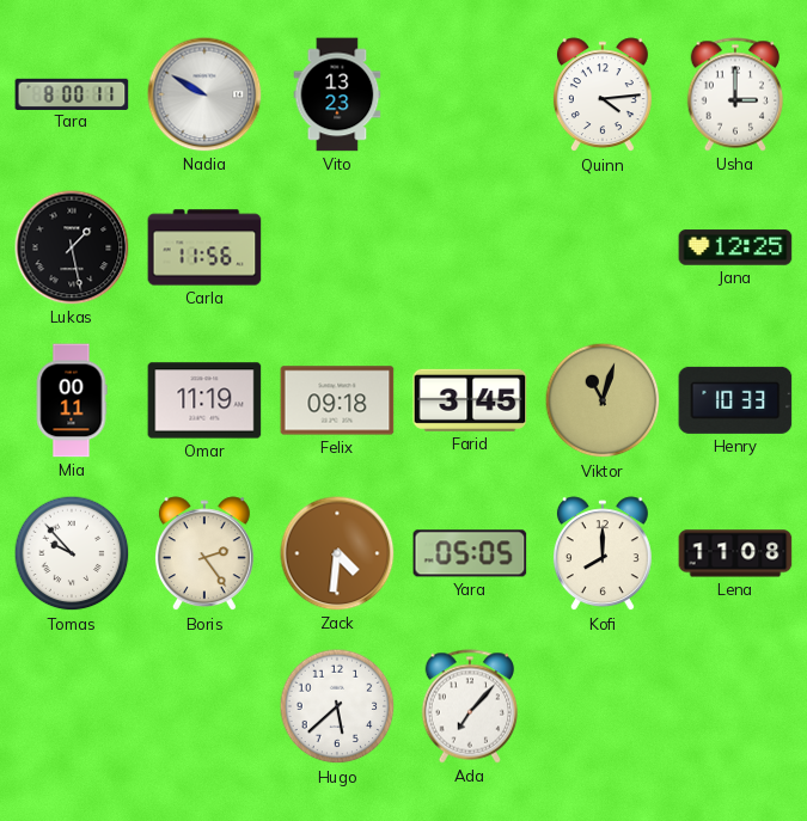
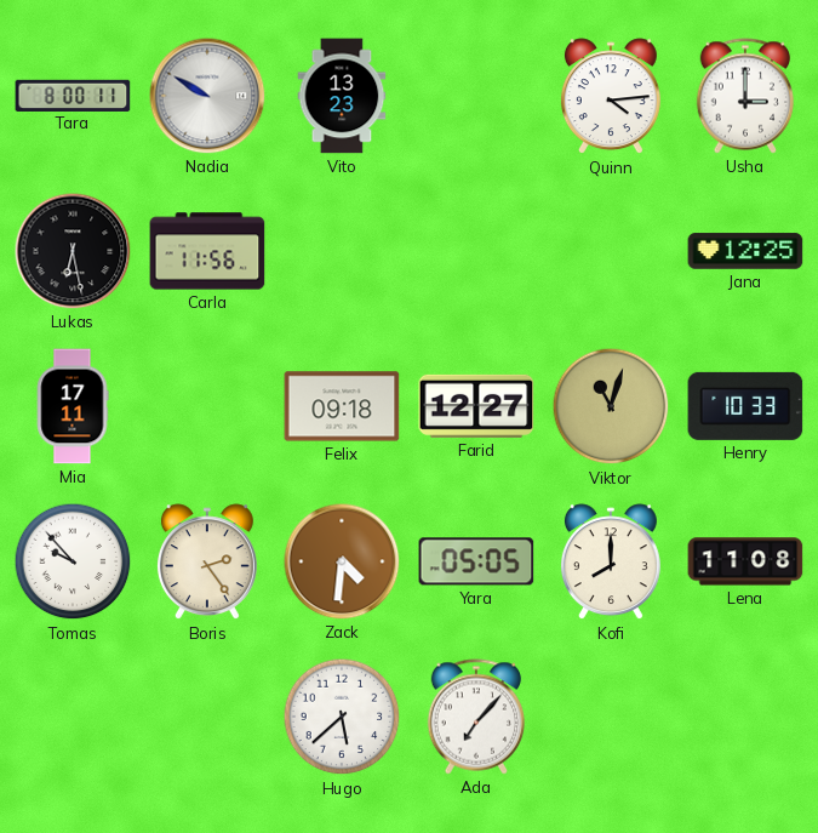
Lukas: 1:28 -> 6:28
Mia: 00:11 -> 17:11
Omar: 11:19 -> none
Farid: 3:45 -> 12:27
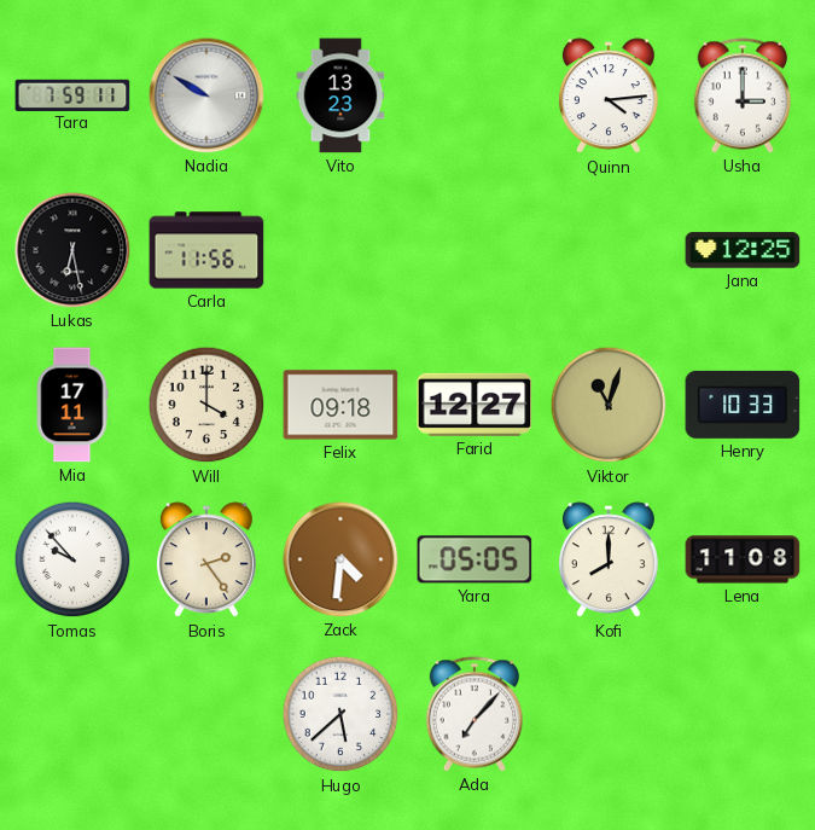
Tara: 8:00 -> 7:59
Will: none -> 4:00
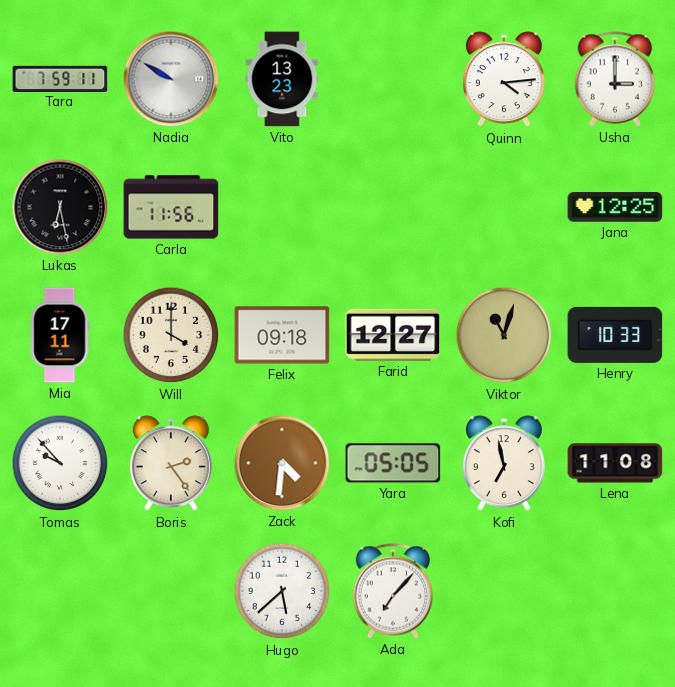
Kofi: 8:00 -> 6:58
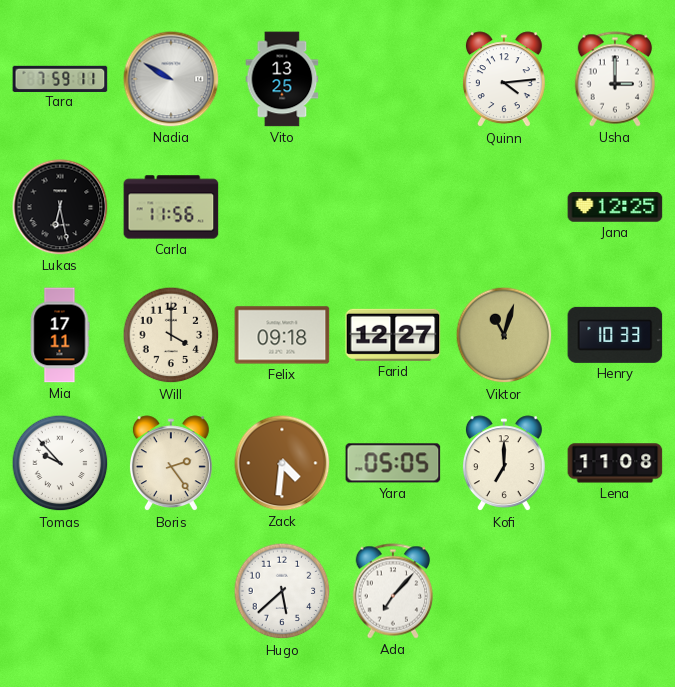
Vito: 13:23 -> 13:25
Kofi: 6:58 -> 7:00
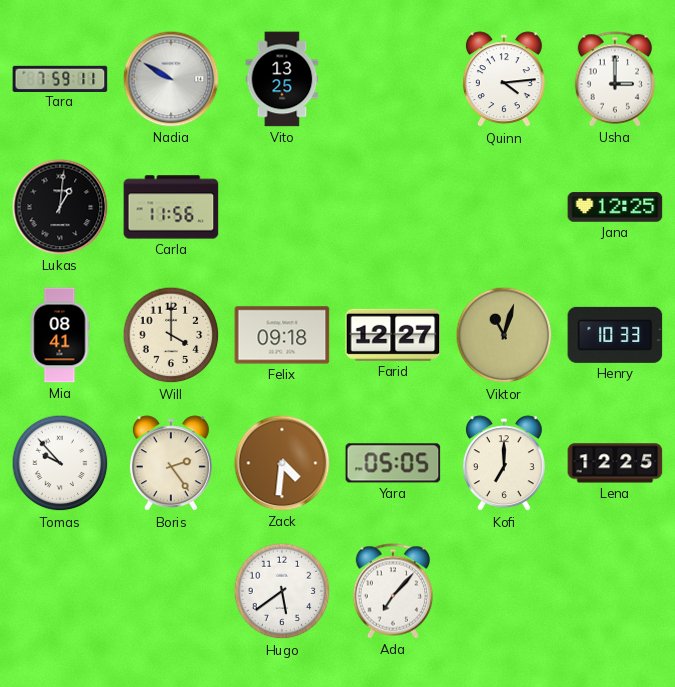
Lukas: 6:28 -> 1:01
Mia: 17:11 -> 08:41
Lena: 11:08 -> 12:25
Hugo: 5:38 -> 5:39
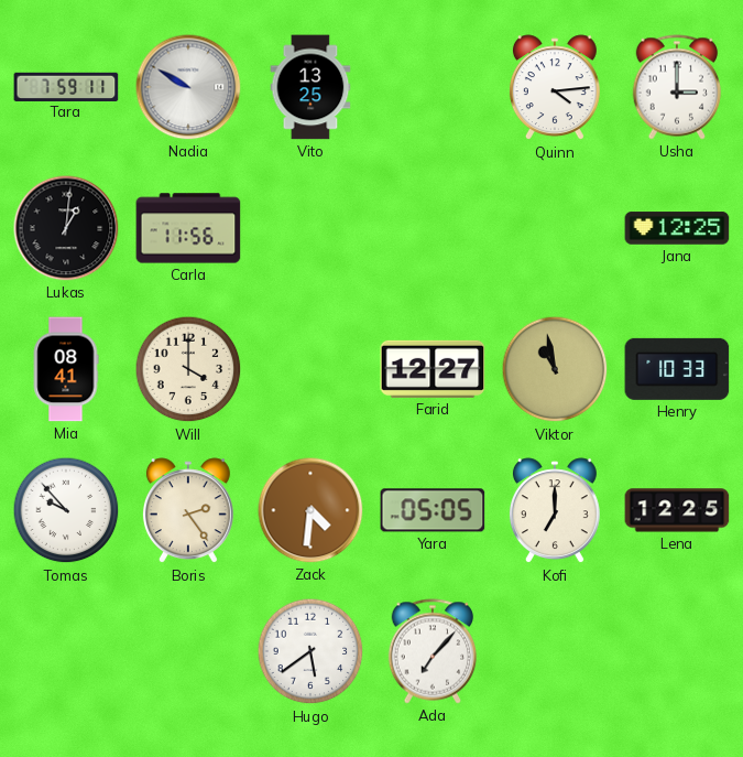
Felix: 09:18 -> none
Viktor: 11:03 -> 10:58
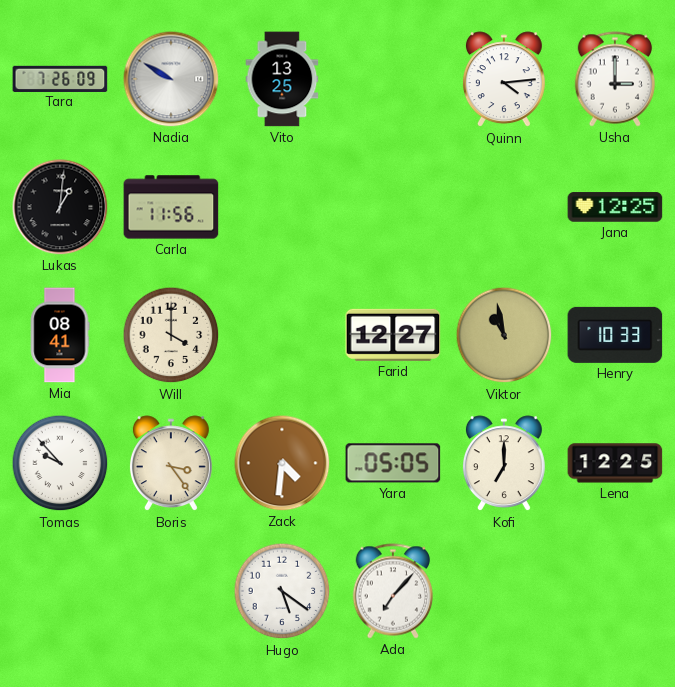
Tara: 7:59 -> 7:26
Boris: 2:24 -> 3:24
Hugo: 5:39 -> 5:21
